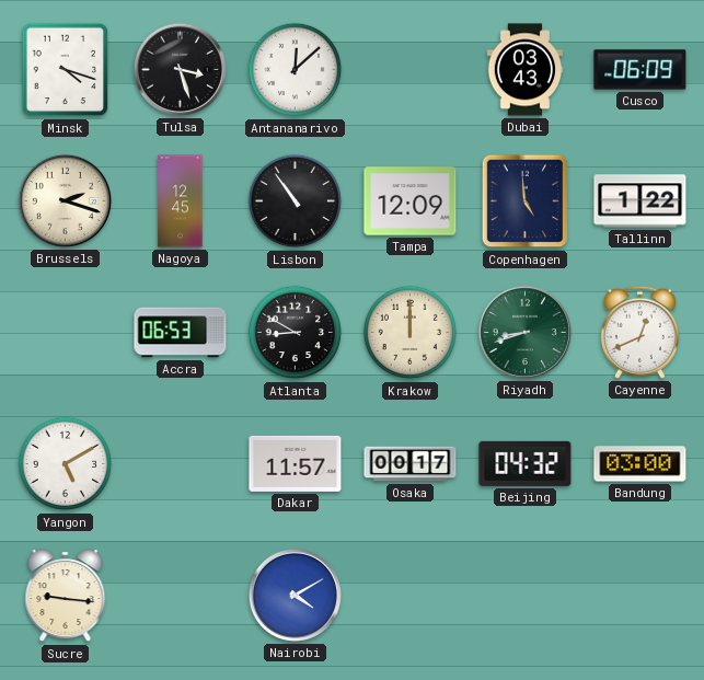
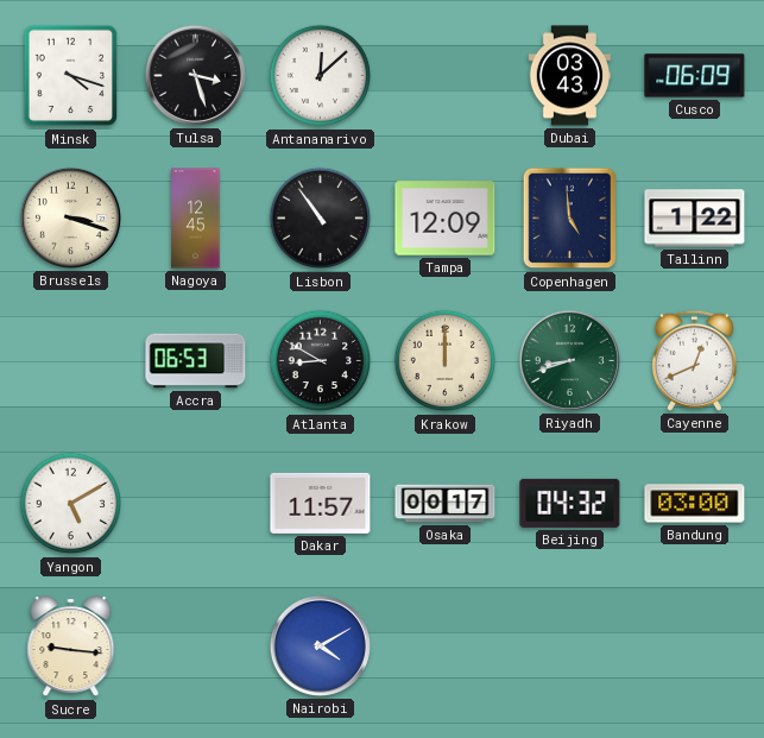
Brussels: 2:18 -> 3:18
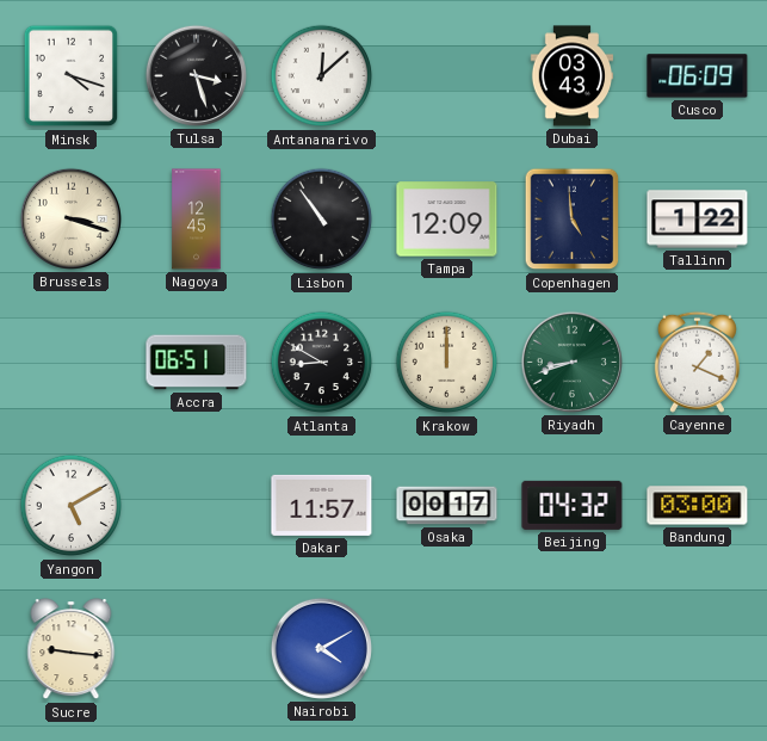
Accra: 06:53 -> 06:51
Cayenne: 12:41 -> 1:19
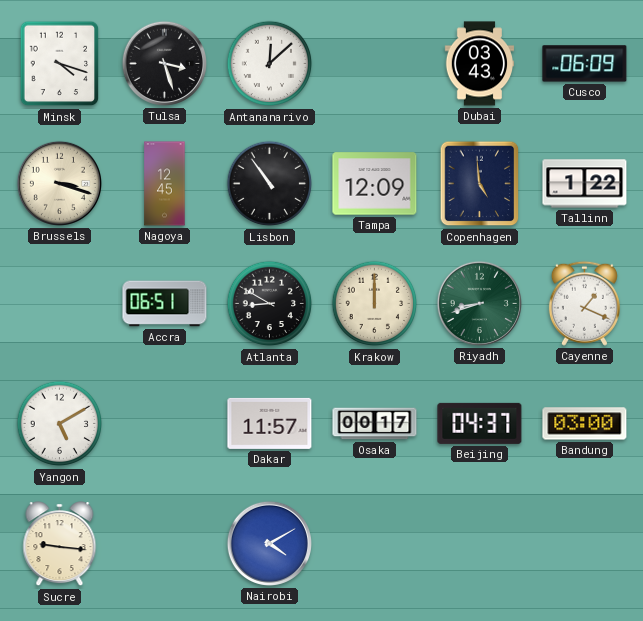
Beijing: 04:32 -> 04:37
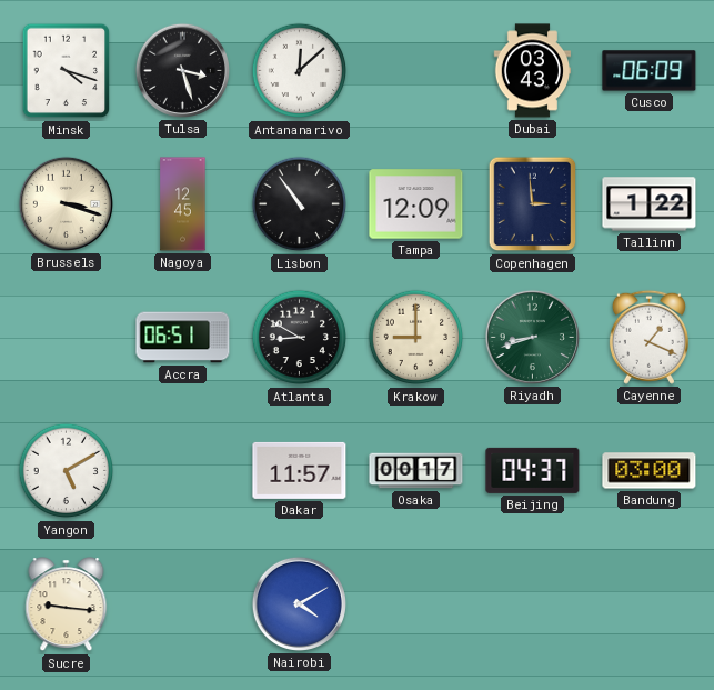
Copenhagen: 4:59 -> 2:59
Krakow: 12:00 -> 9:00
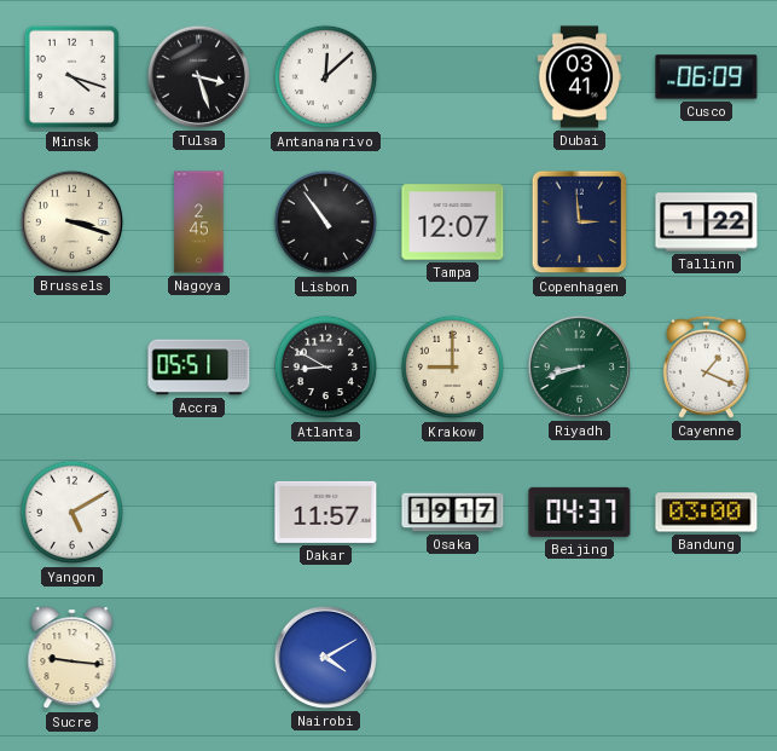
Dubai: 03:43 -> 03:41
Nagoya: 12:45 -> 2:45
Tampa: 12:09 -> 12:07
Accra: 06:51 -> 05:51
Osaka: 00:17 -> 19:17
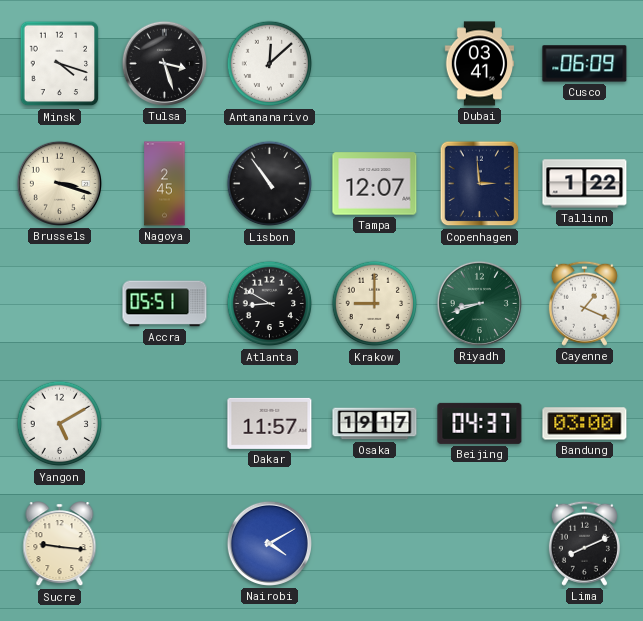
Lima: none -> 8:11
